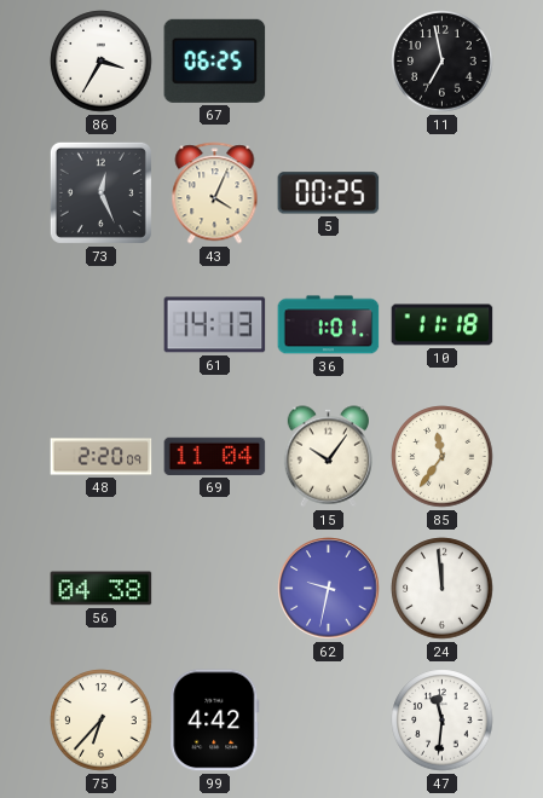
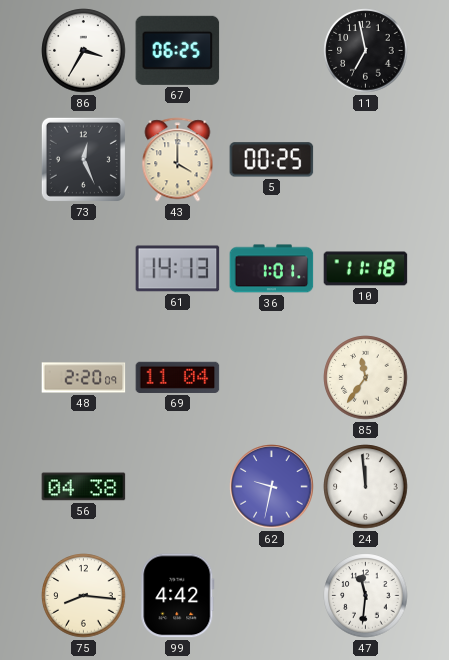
43: 4:04 -> 4:00
15: 10:06 -> none
75: 6:37 -> 8:16
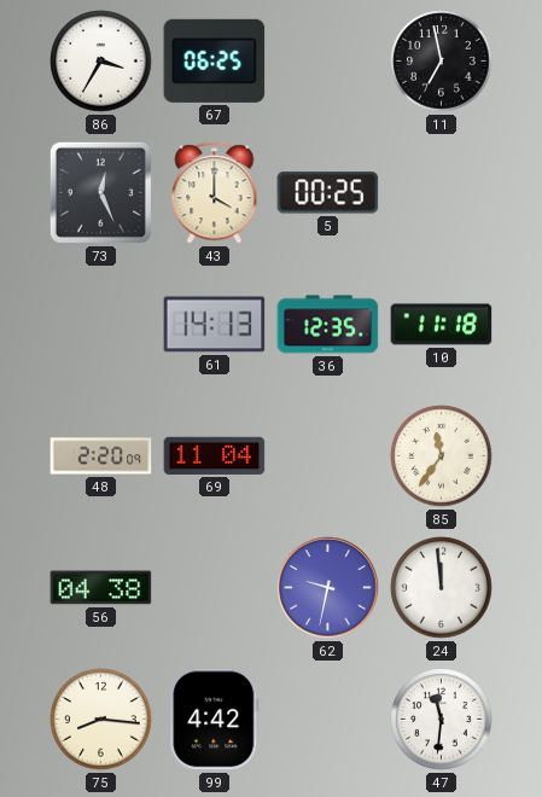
36: 1:01 -> 12:35
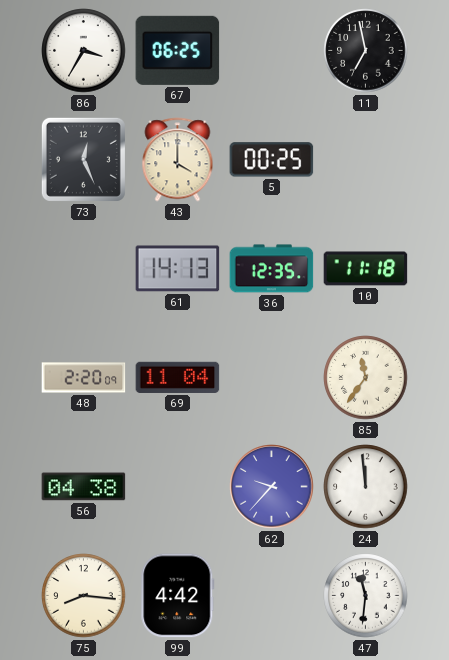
62: 9:32 -> 9:37
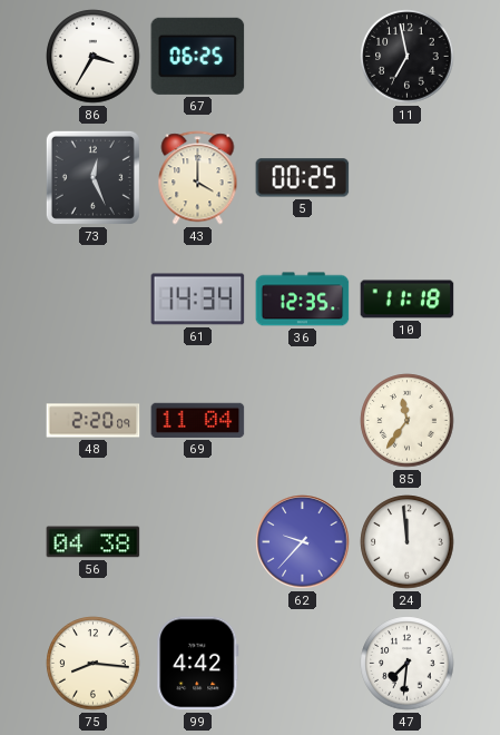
61: 14:13 -> 14:34
47: 11:31 -> 7:31
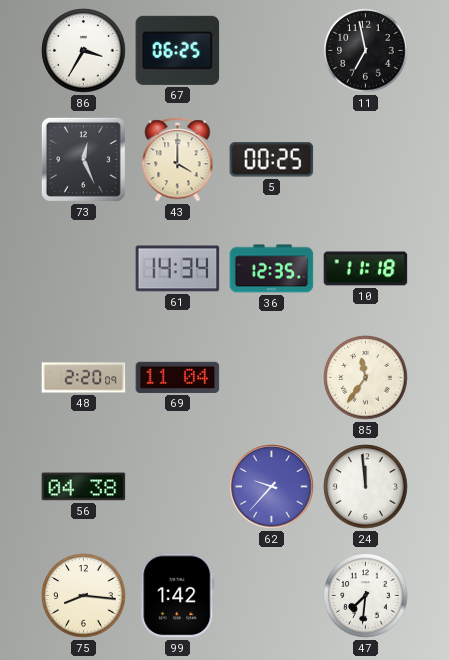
99: 4:42 -> 1:42
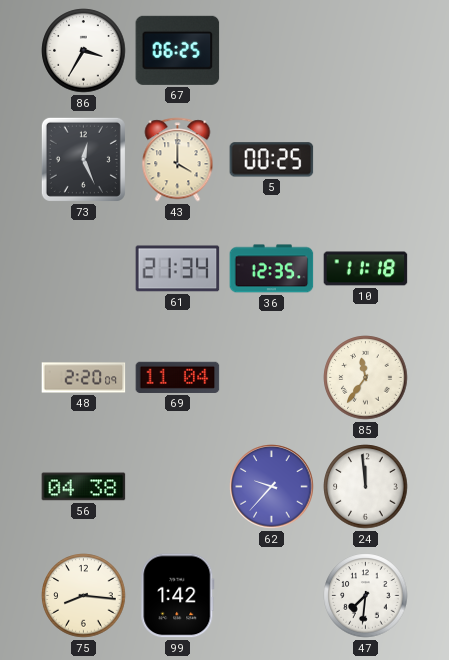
11: 6:58 -> none
61: 14:34 -> 21:34
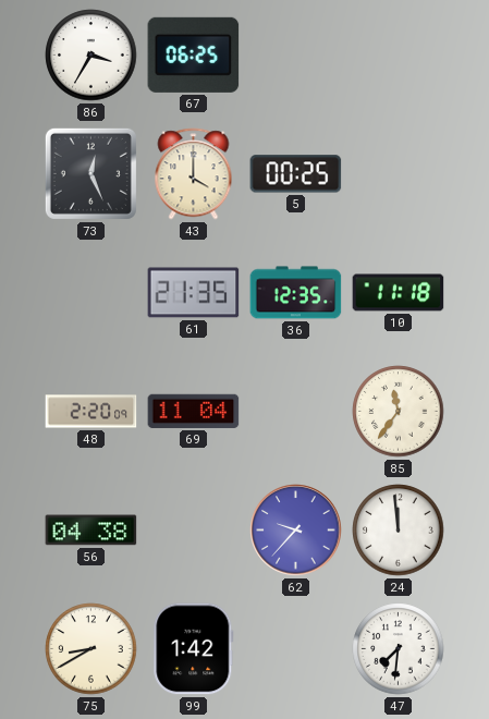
61: 21:34 -> 21:35
75: 8:16 -> 8:40
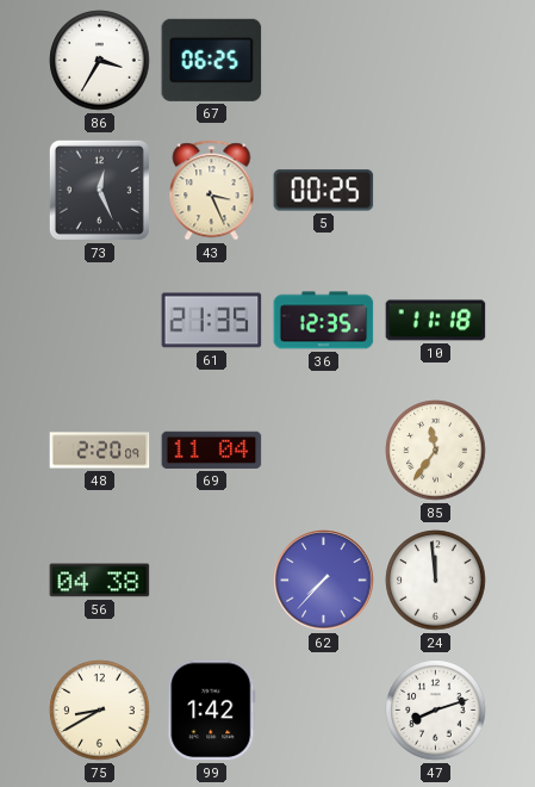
43: 4:00 -> 3:26
62: 9:37 -> 7:37
47: 7:31 -> 8:12
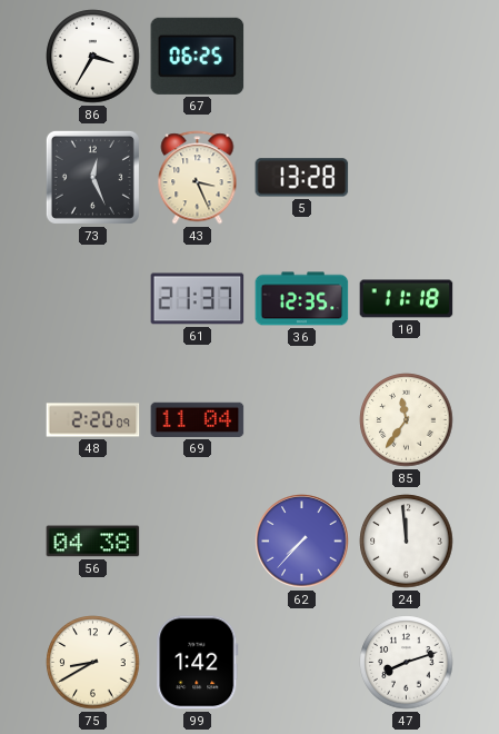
5: 00:25 -> 13:28
61: 21:35 -> 21:37
